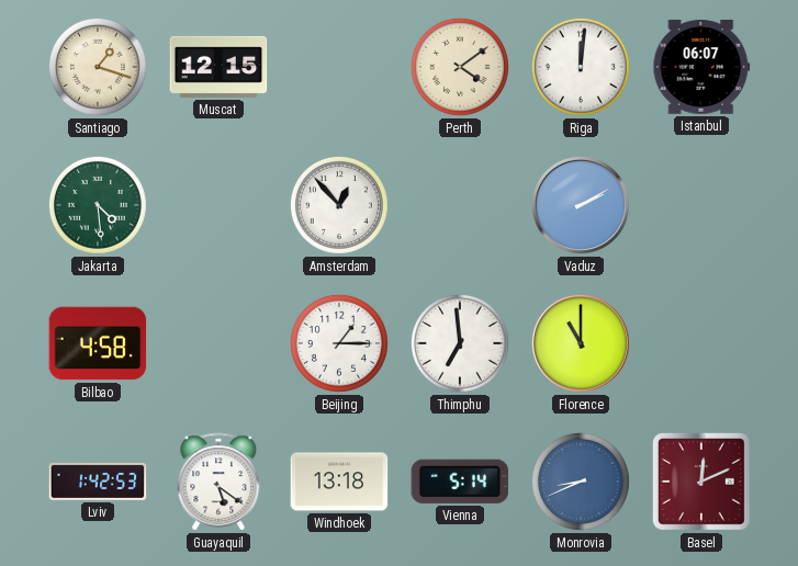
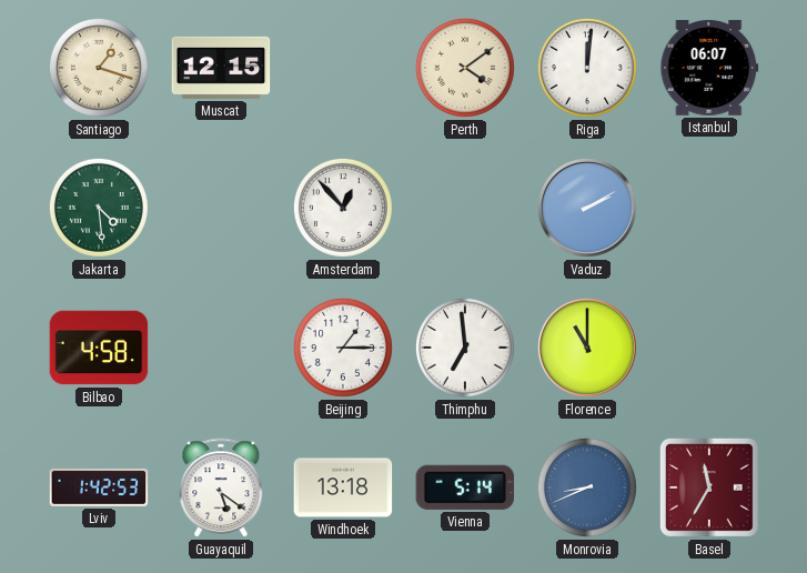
Basel: 12:11 -> 11:35
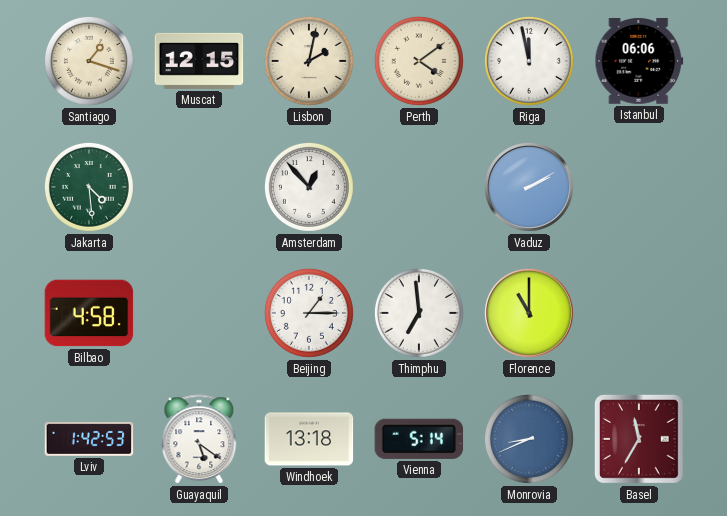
Lisbon: none -> 2:02
Riga: 12:01 -> 11:58
Istanbul: 06:07 -> 06:06
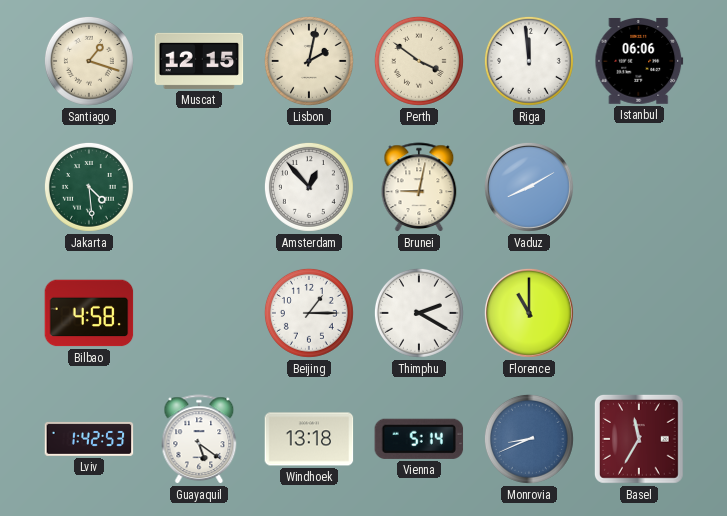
Perth: 4:09 -> 3:51
Riga: 11:58 -> 11:59
Brunei: none -> 9:02
Vaduz: 2:10 -> 8:10
Thimphu: 6:59 -> 2:20
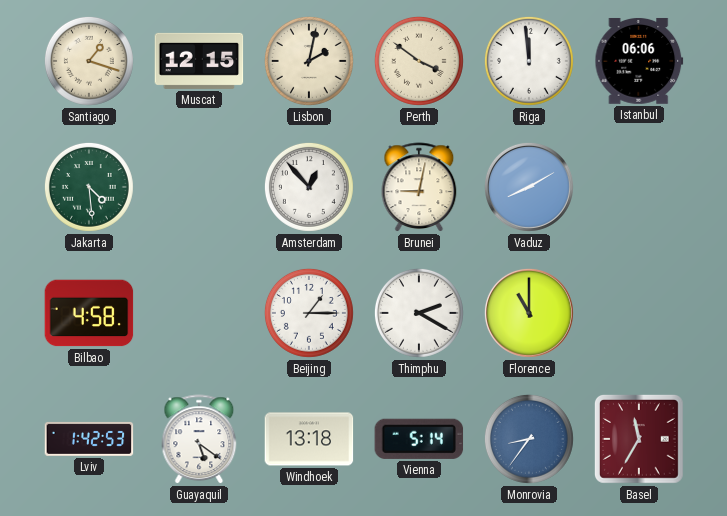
Monrovia: 8:41 -> 8:36
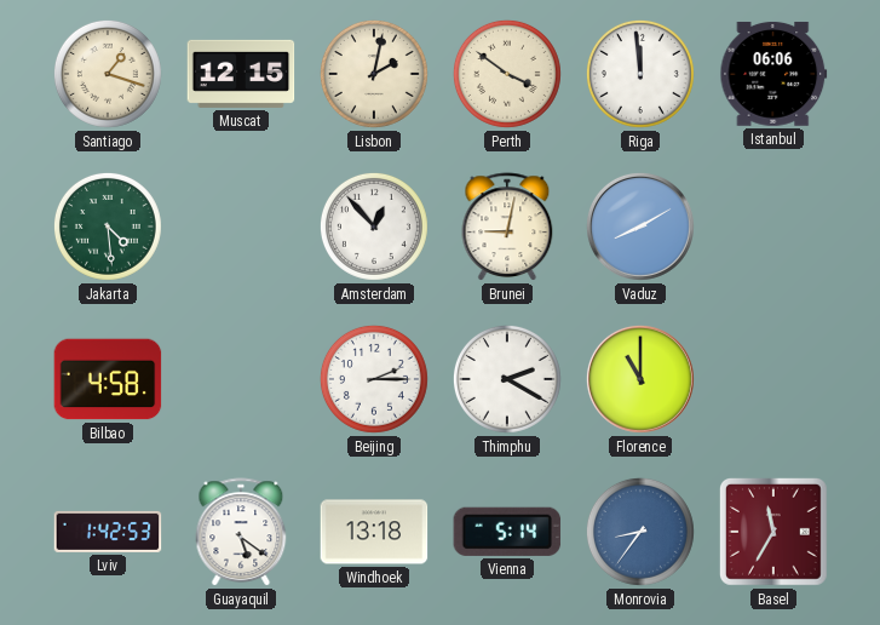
Beijing: 1:15 -> 2:15
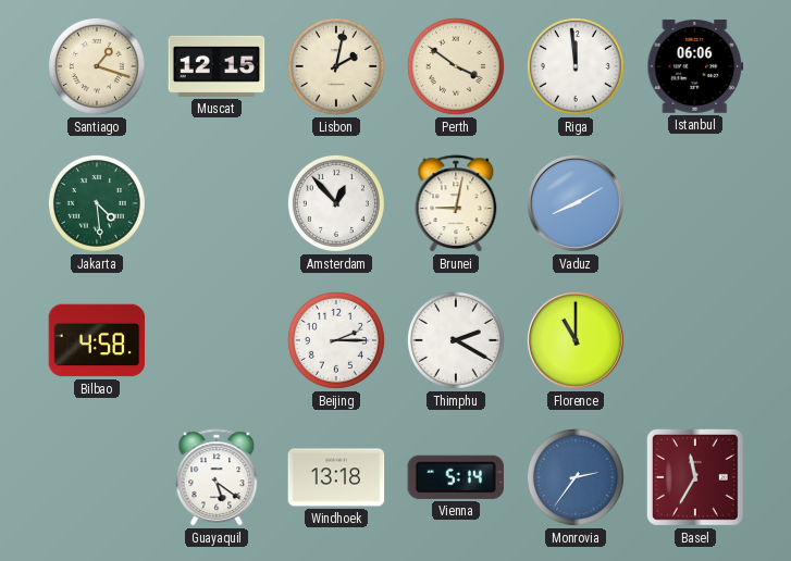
Lviv: 1:42 -> none
Monrovia: 8:36 -> 2:36
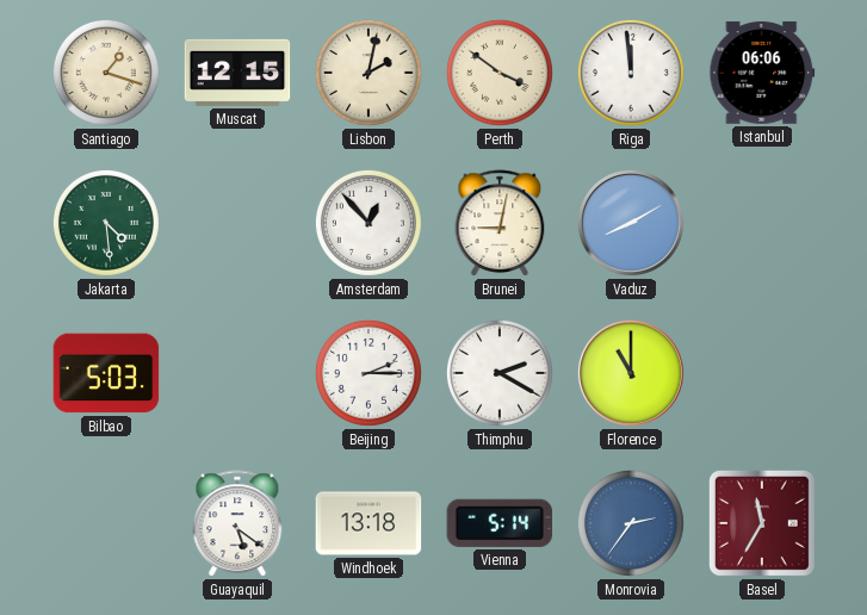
Bilbao: 4:58 -> 5:03
